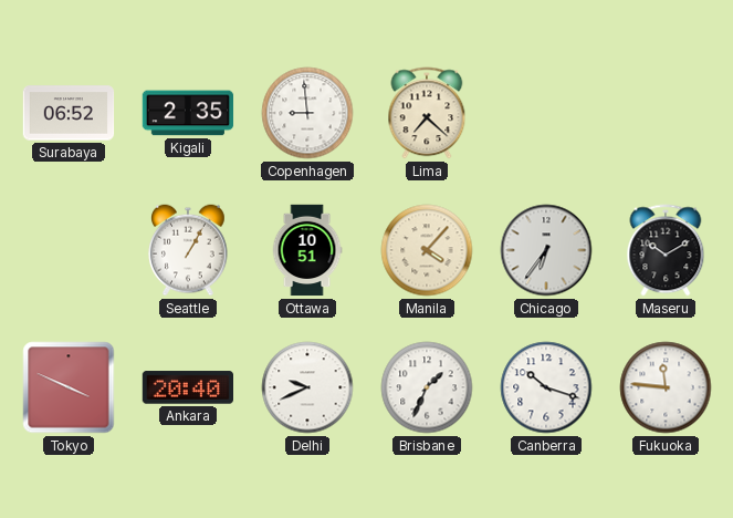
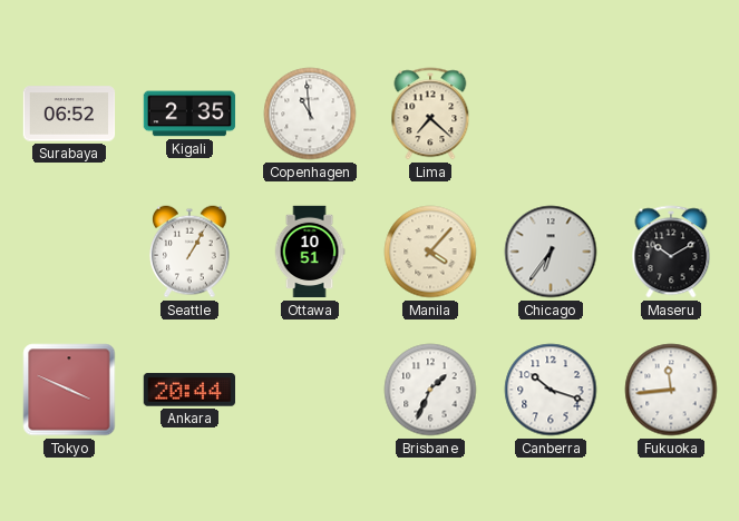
Copenhagen: 8:59 -> 10:59
Ankara: 20:40 -> 20:44
Delhi: 9:41 -> none
Fukuoka: 11:46 -> 11:44
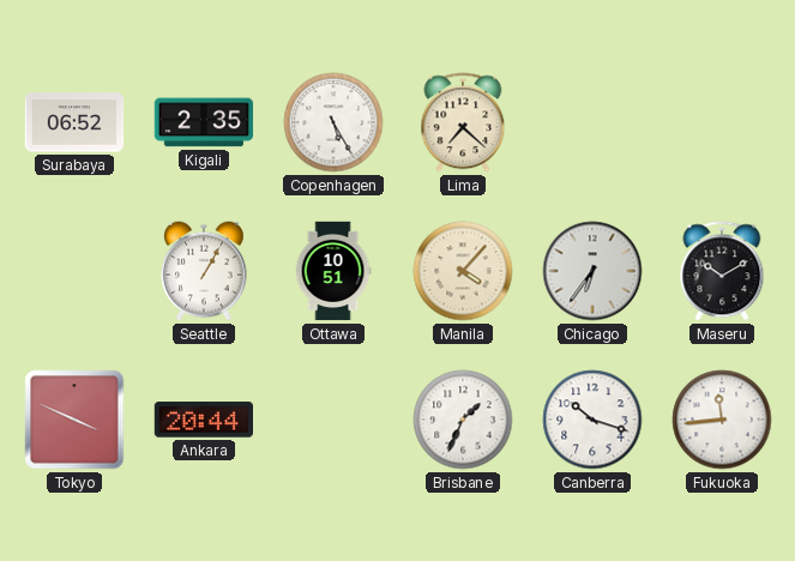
Copenhagen: 10:59 -> 5:25
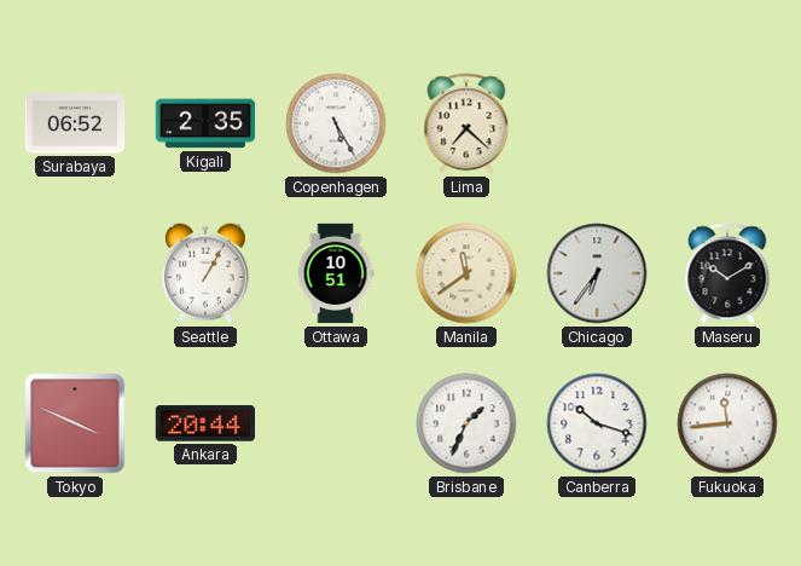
Manila: 4:07 -> 11:39
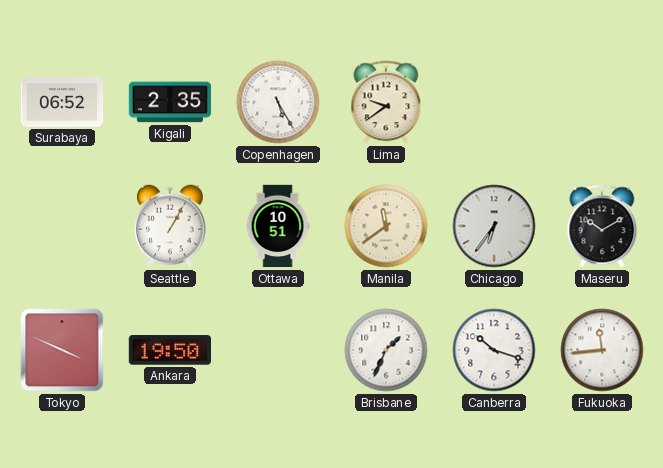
Lima: 7:22 -> 9:39
Ankara: 20:44 -> 19:50
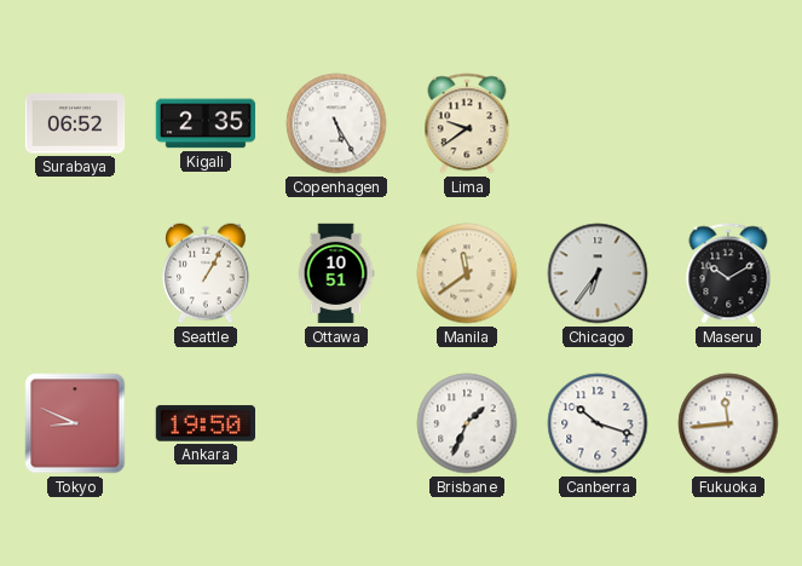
Tokyo: 3:49 -> 8:49
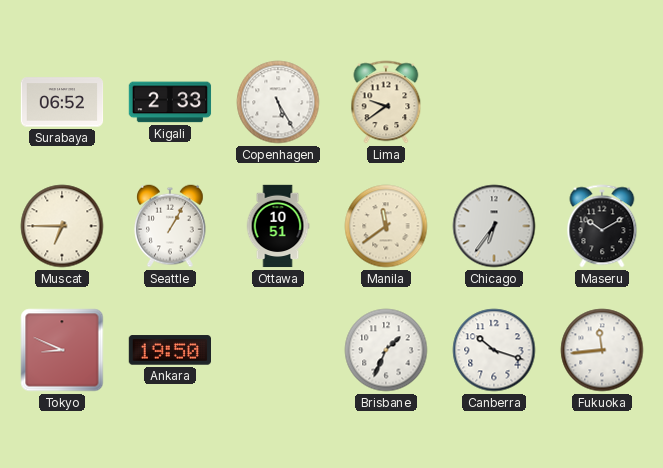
Kigali: 2:35 -> 2:33
Muscat: none -> 6:45
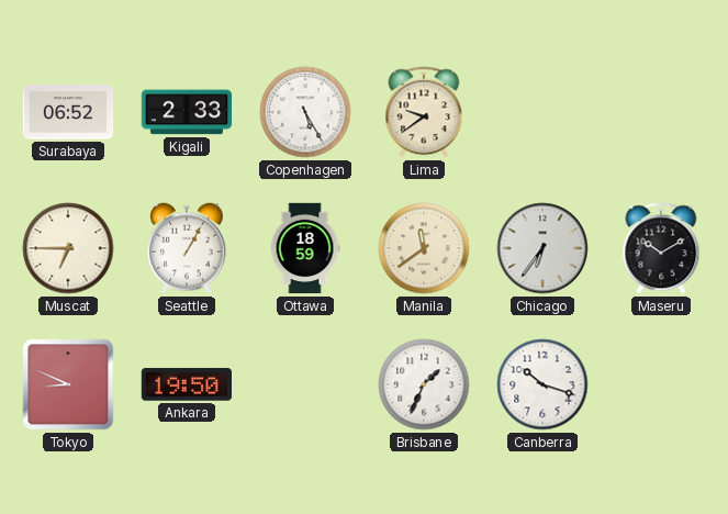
Ottawa: 10:51 -> 18:59
Fukuoka: 11:44 -> none
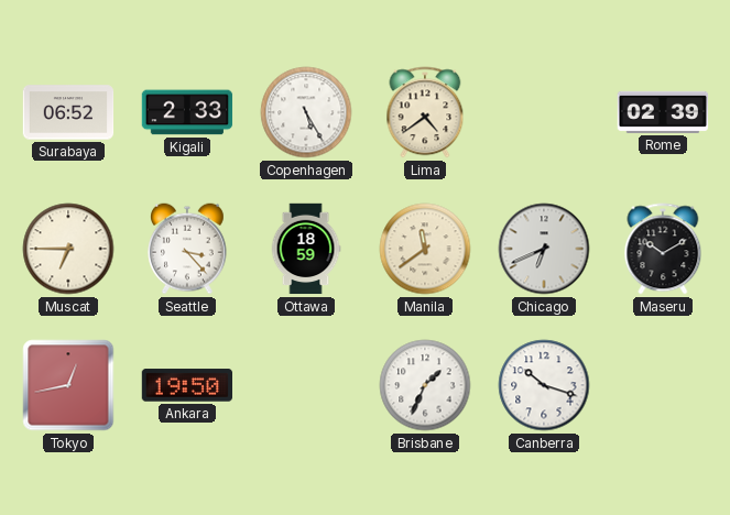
Lima: 9:39 -> 4:39
Rome: none -> 02:39
Seattle: 1:05 -> 3:23
Chicago: 6:36 -> 6:41
Tokyo: 8:49 -> 12:43
